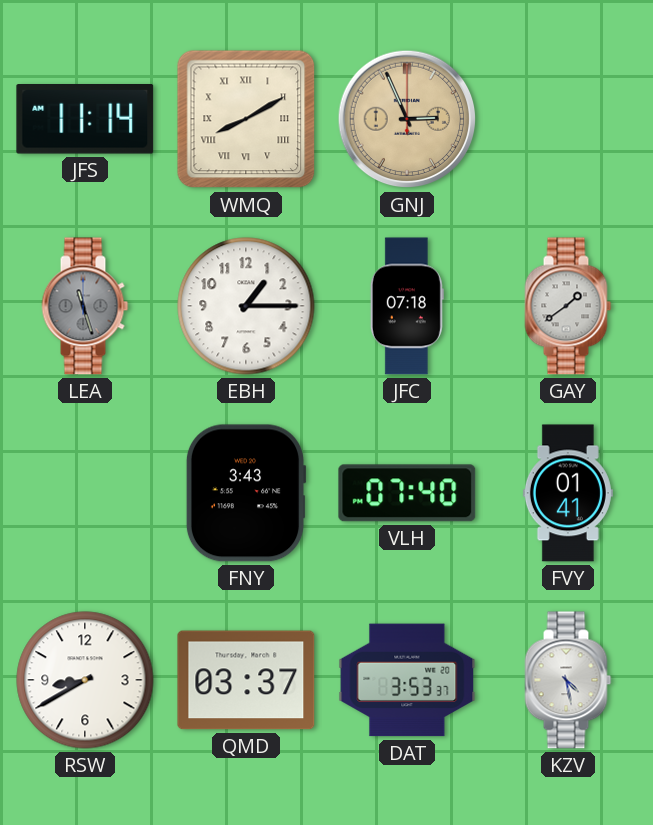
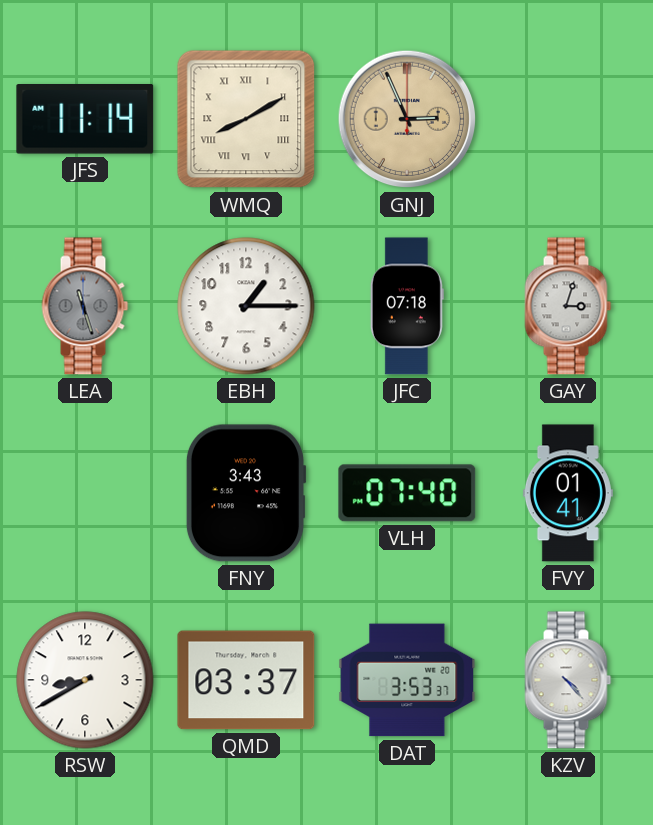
GAY: 1:39 -> 3:03
KZV: 4:28 -> 4:23
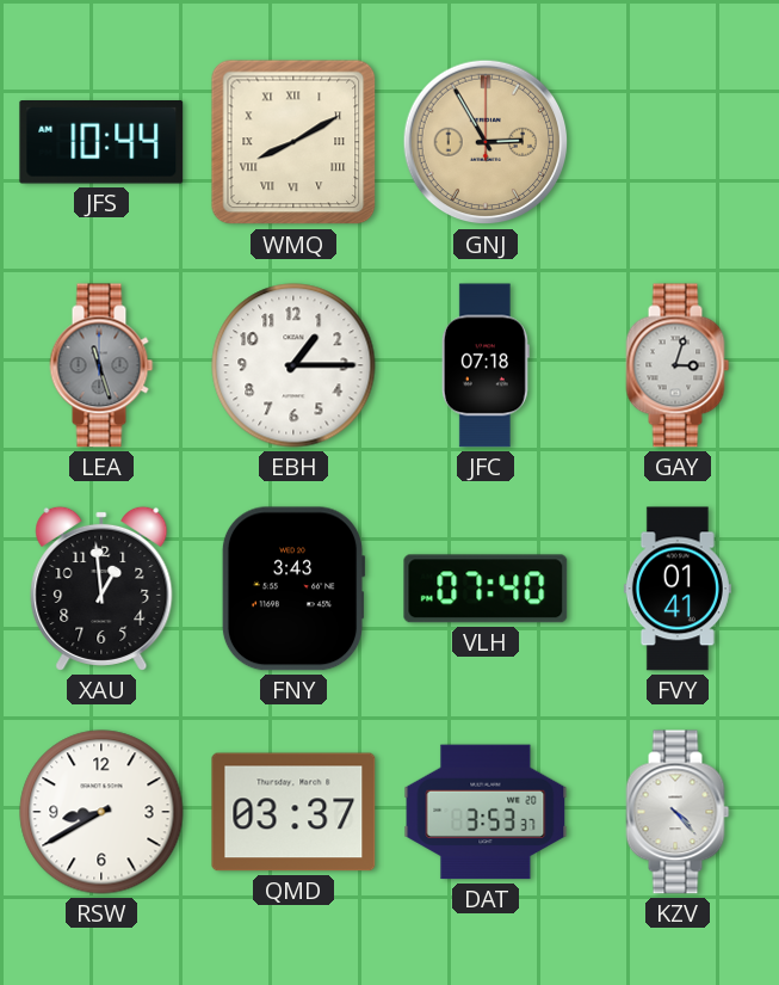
JFS: 11:14 -> 10:44
GNJ: 2:56 -> 2:55
XAU: none -> 12:59
